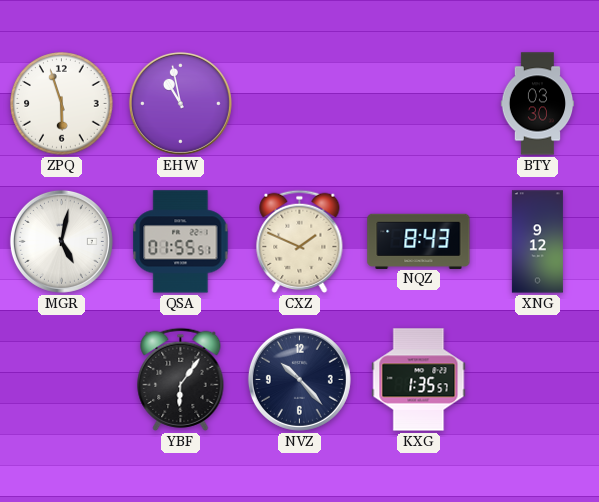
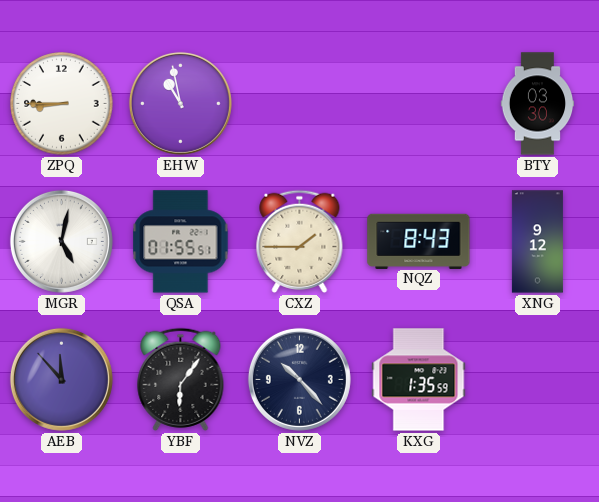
ZPQ: 5:57 -> 8:45
CXZ: 1:49 -> 1:45
AEB: none -> 11:53
KXG: 1:35:57 -> 1:35:59
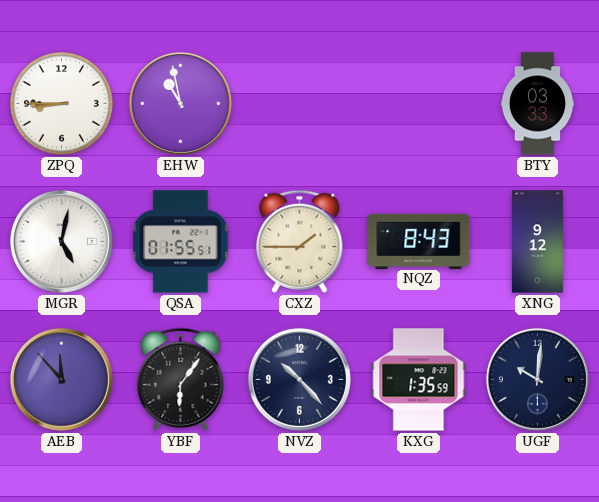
BTY: 03:30 -> 03:33
UGF: none -> 10:01
